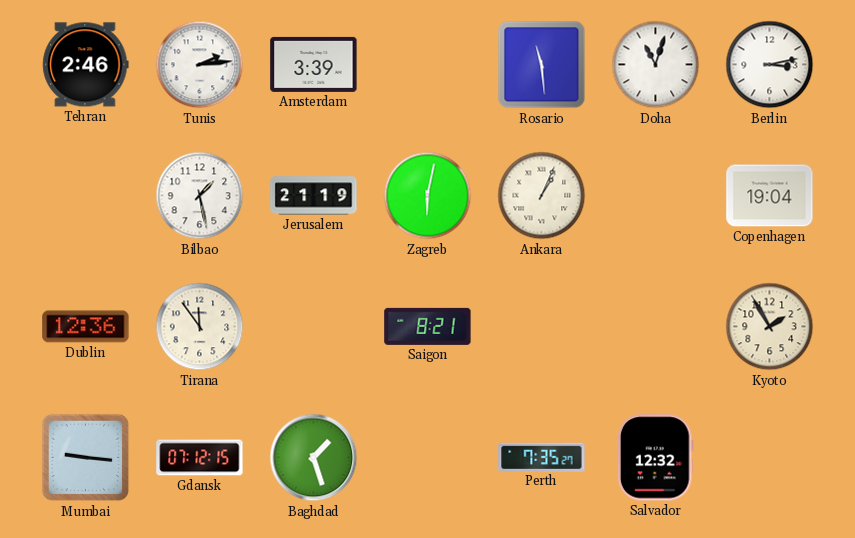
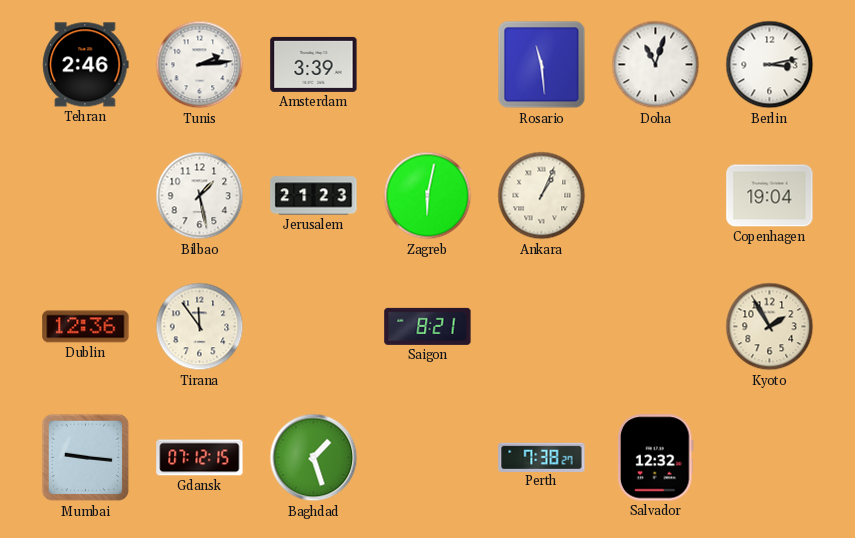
Jerusalem: 21:19 -> 21:23
Perth: 7:35 -> 7:38
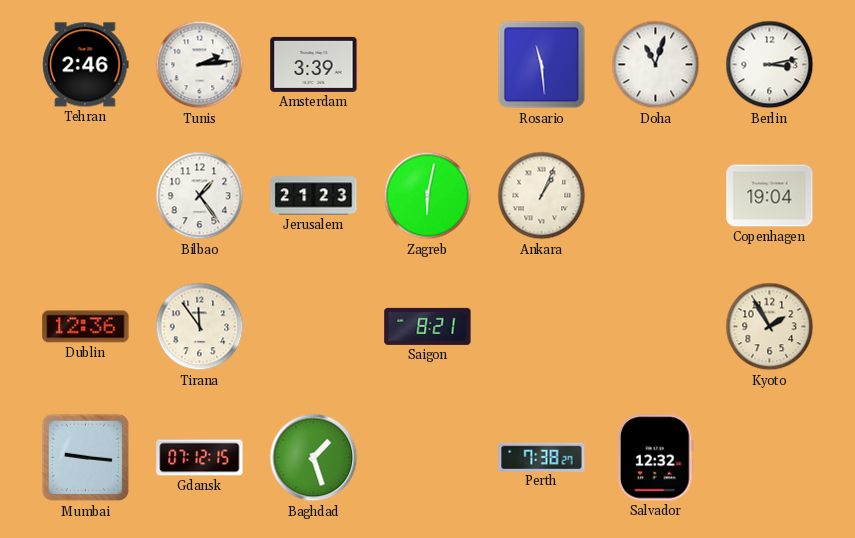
Bilbao: 1:28 -> 1:24
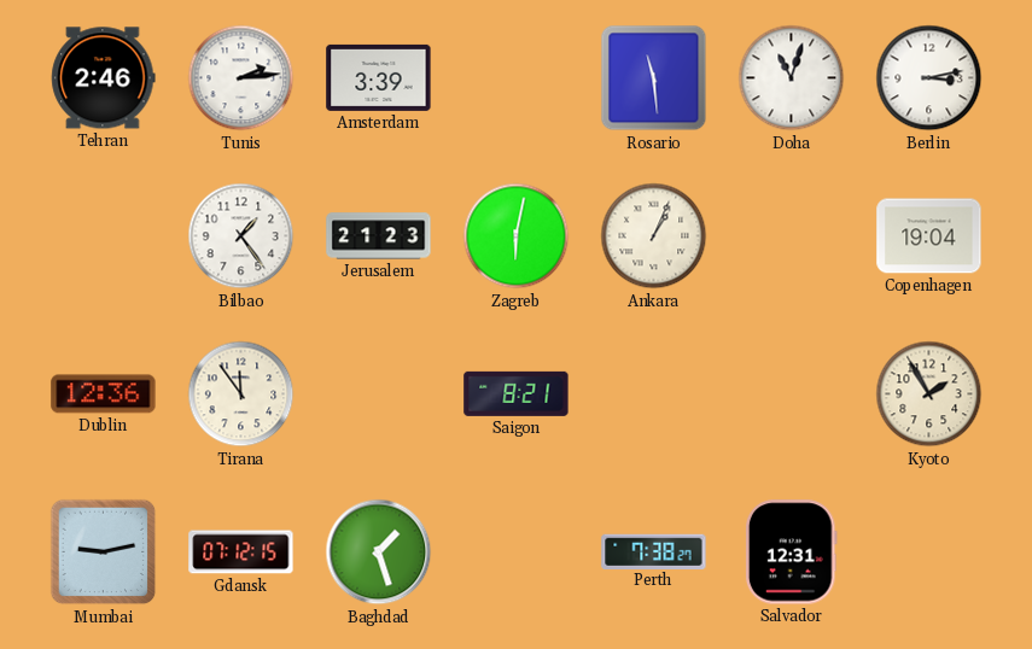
Mumbai: 9:16 -> 9:13
Salvador: 12:32 -> 12:31
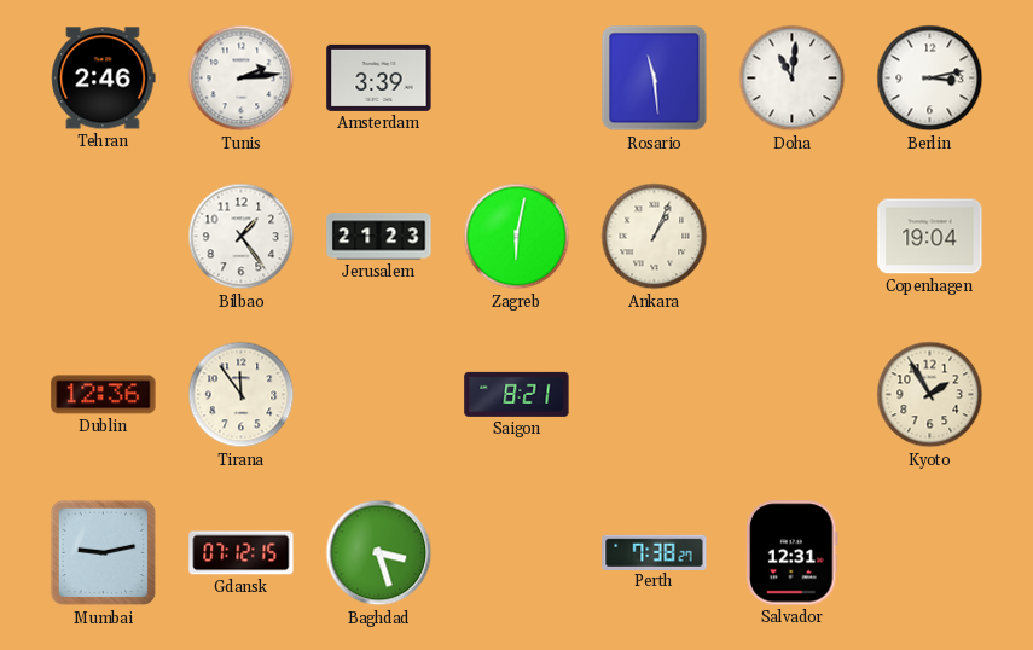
Doha: 11:03 -> 11:01
Baghdad: 1:27 -> 3:27
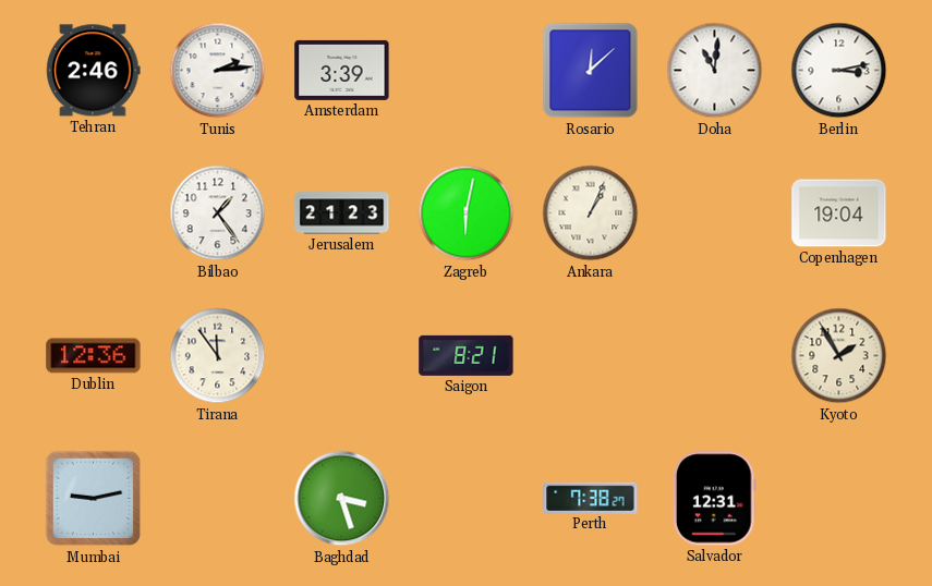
Rosario: 11:29 -> 12:08
Gdansk: 07:12 -> none
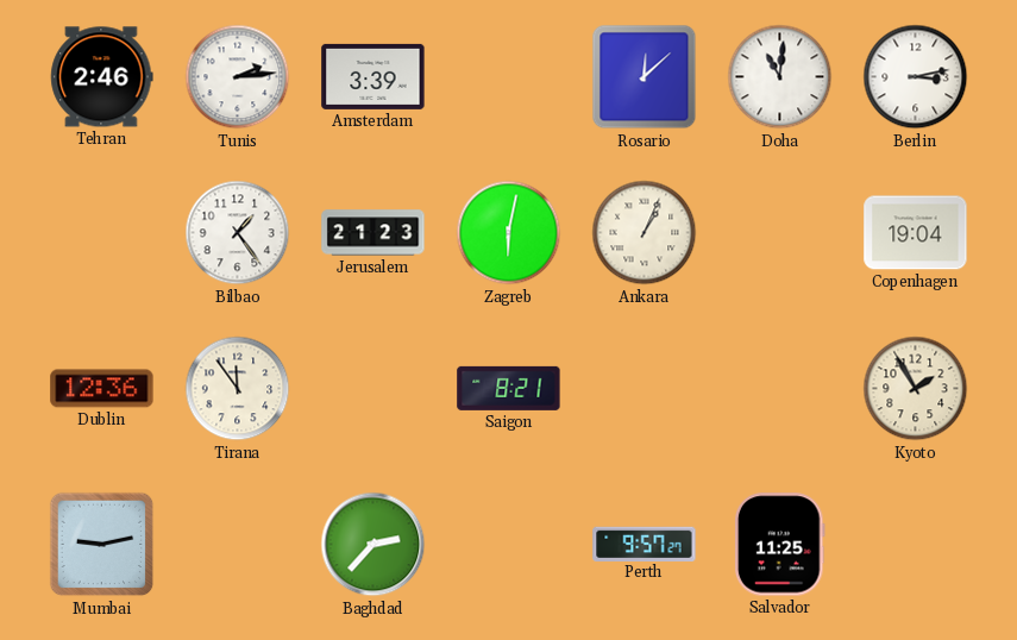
Baghdad: 3:27 -> 2:37
Perth: 7:38 -> 9:57
Salvador: 12:31 -> 11:25
